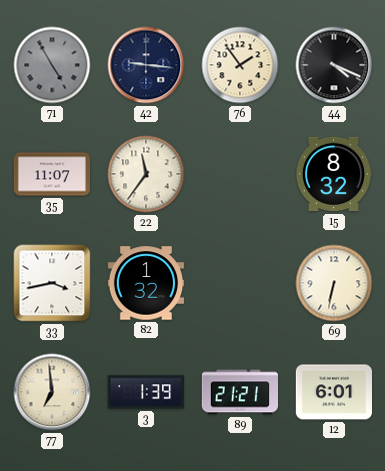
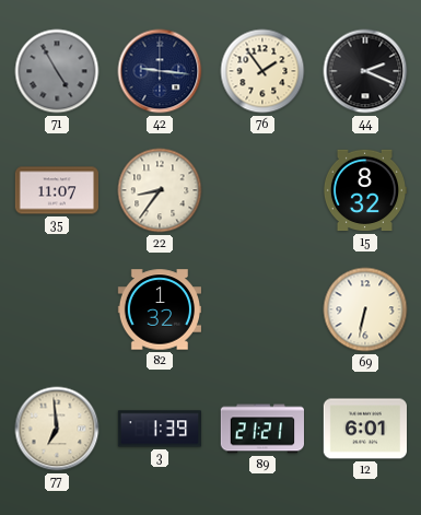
44: 4:19 -> 2:19
22: 11:36 -> 8:36
33: 3:43 -> none
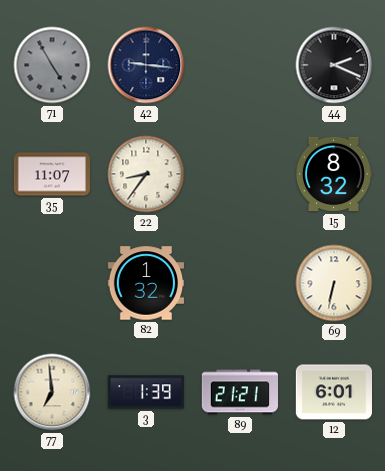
76: 1:54 -> none
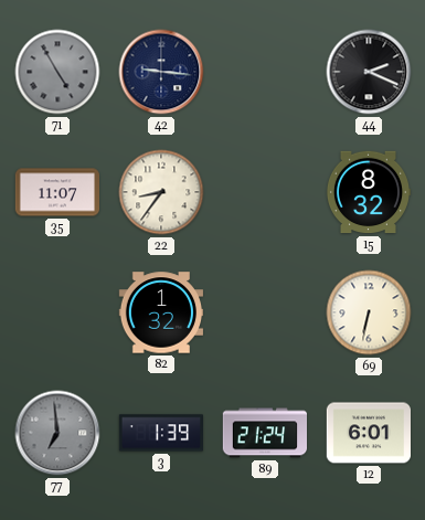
77 dial: cream -> grey
89: 21:21 -> 21:24
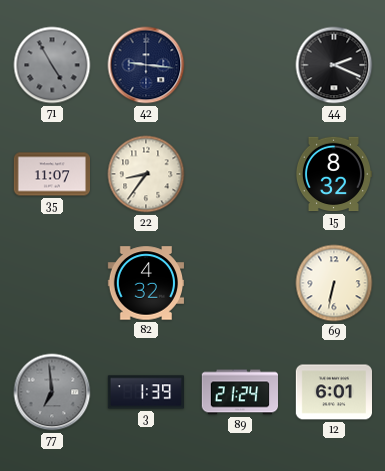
82: 1:32 -> 4:32
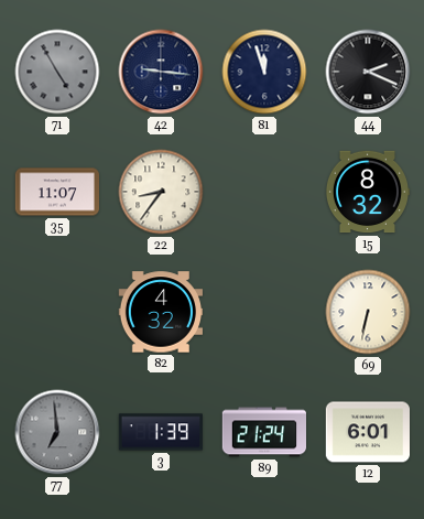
81: none -> 11:57
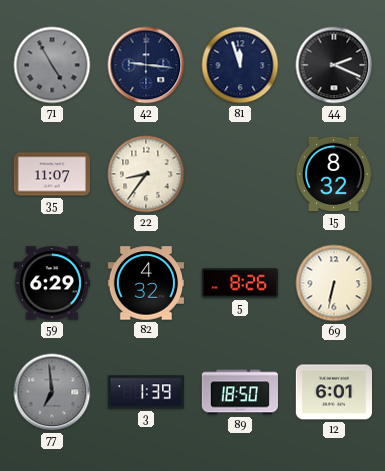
59: none -> 6:29
5: none -> 8:26
89: 21:24 -> 18:50
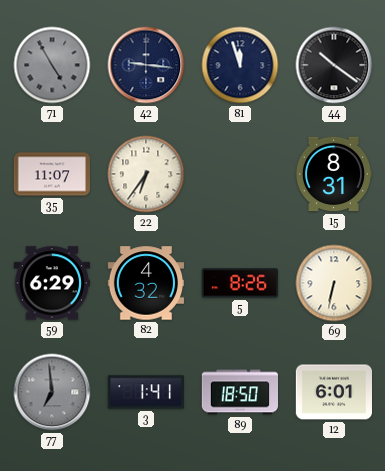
44: 2:19 -> 10:21
22: 8:36 -> 6:36
15: 8:32 -> 8:31
3: 1:39 -> 1:41
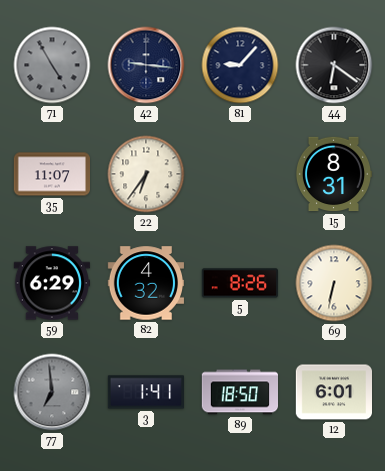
81: 11:57 -> 9:07
44: 10:21 -> 6:21
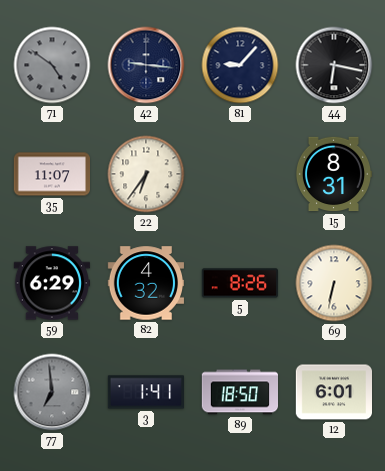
71: 4:55 -> 4:51
44: 6:21 -> 6:17
